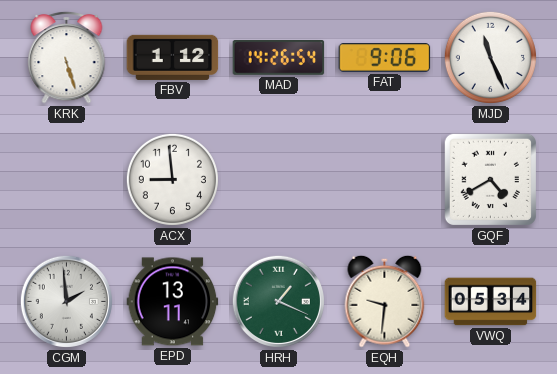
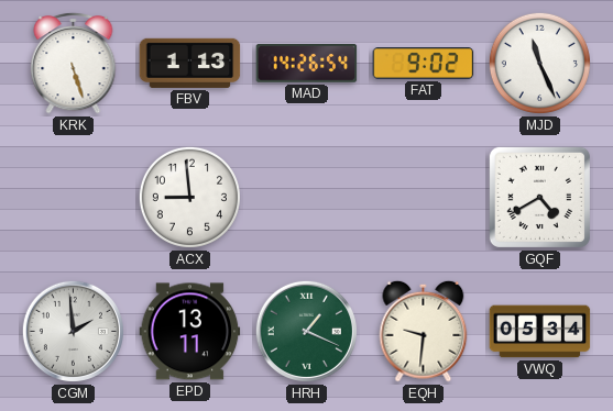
FBV: 1:12 -> 1:13
FAT: 9:06 -> 9:02
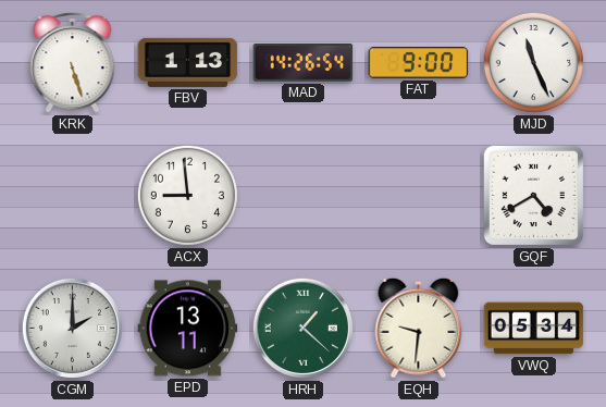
FAT: 9:02 -> 9:00
CGM: 1:59 -> 2:00
HRH: 1:19 -> 1:22
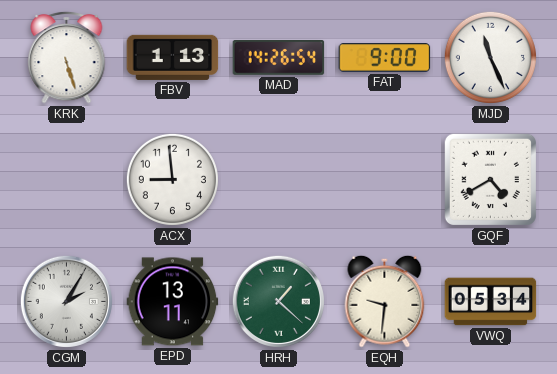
CGM: 2:00 -> 2:05
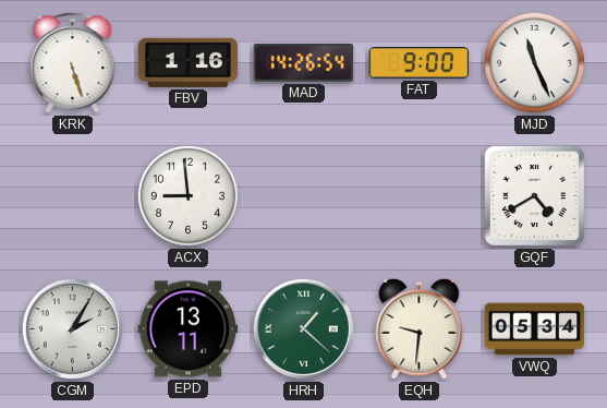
FBV: 1:13 -> 1:16
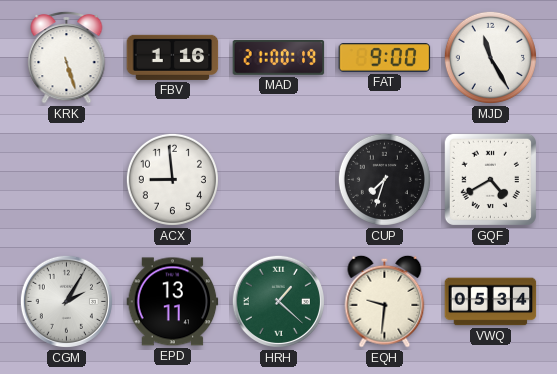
MAD: 14:26 -> 21:00
MJD: 11:26 -> 11:25
CUP: none -> 7:33
